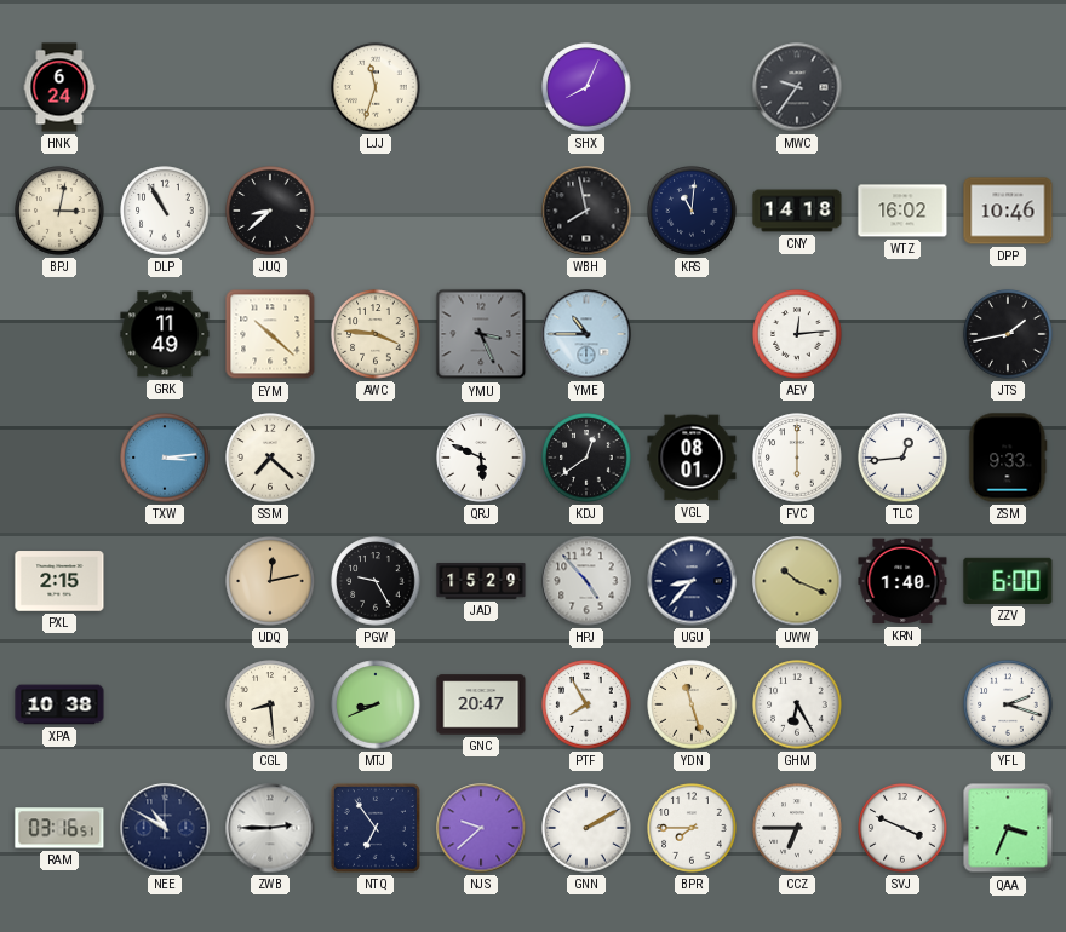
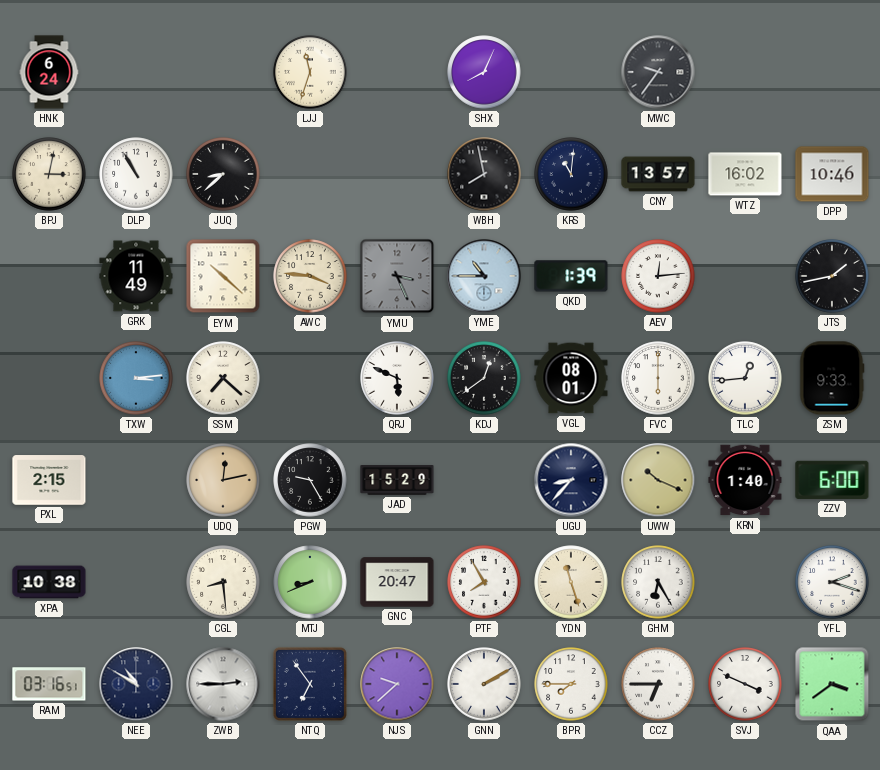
CNY: 14:18 -> 13:57
QKD: none -> 1:39
HPJ: 4:53 -> none
QAA: 3:34 -> 3:39
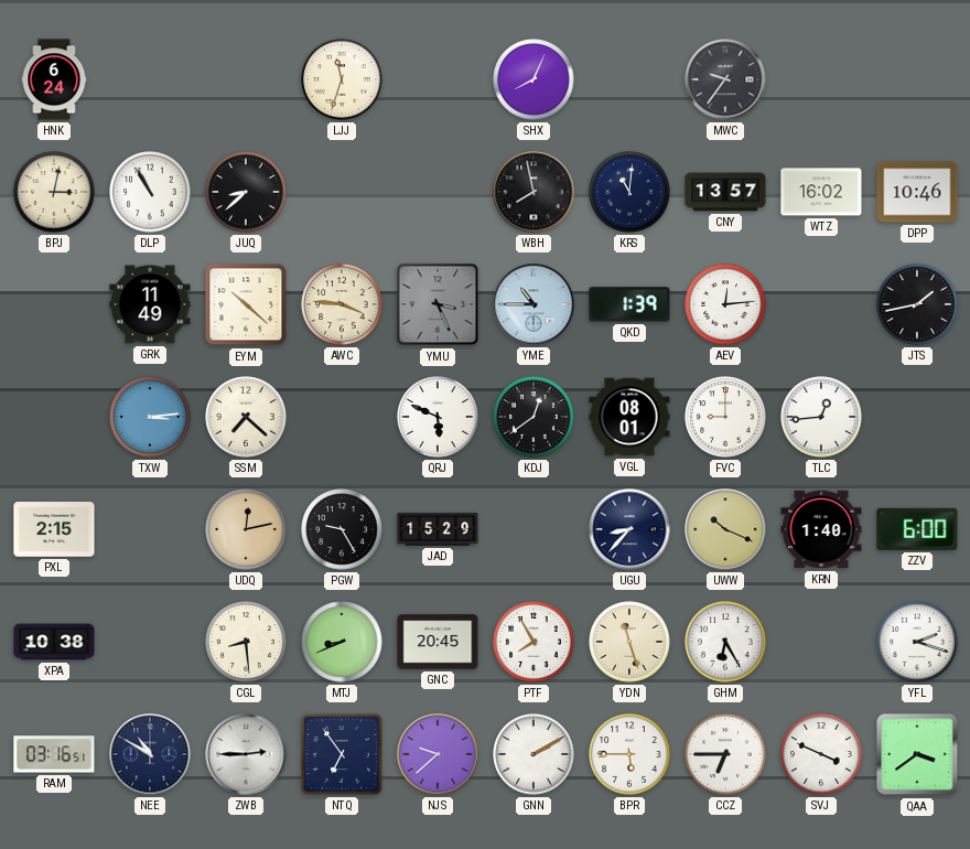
FVC: 6:00 -> 9:00
ZSM: 9:33 -> none
GNC: 20:47 -> 20:45
BPR: 7:45 -> 5:45
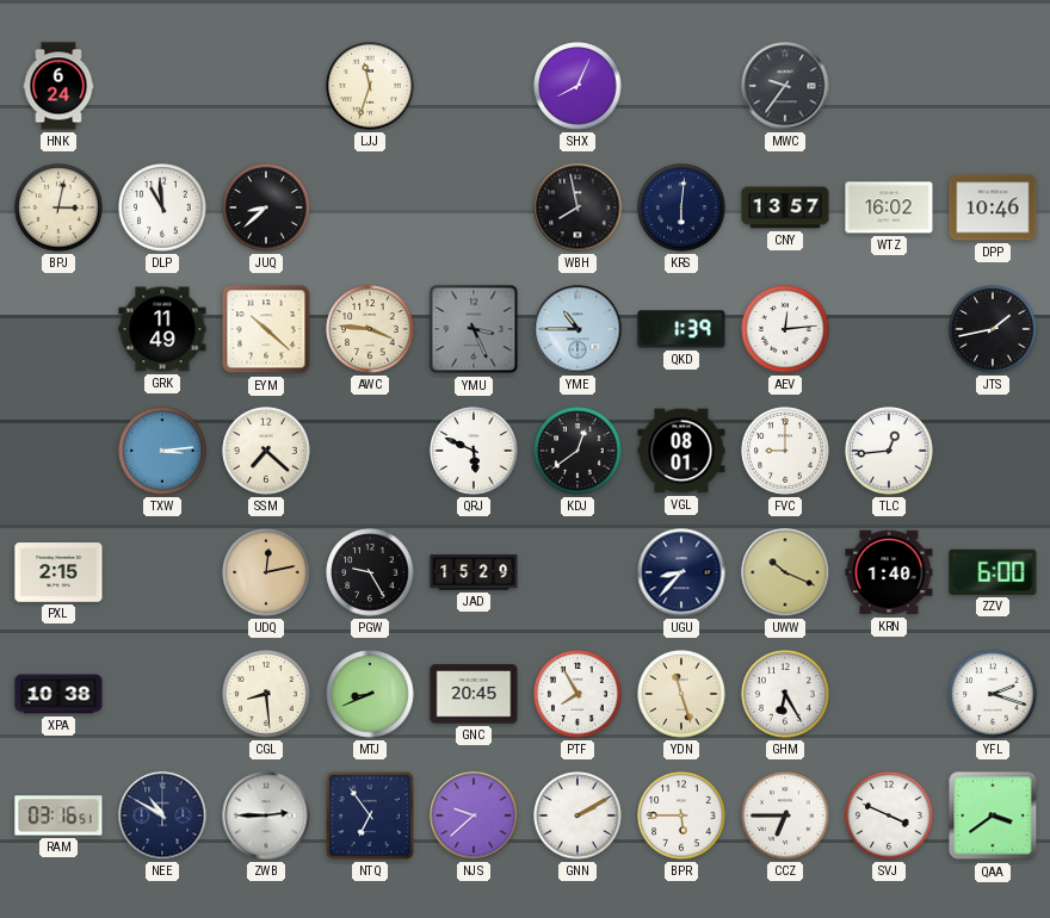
DLP: 10:55 -> 10:59
KRS: 11:01 -> 6:01
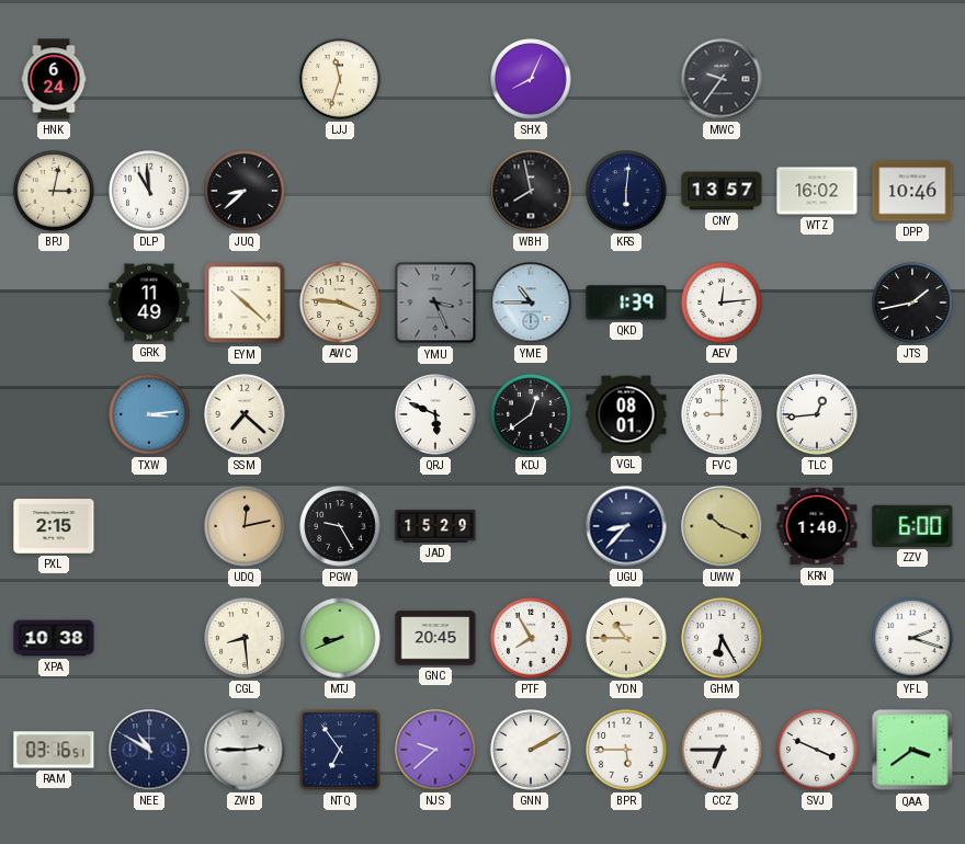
YDN: 11:27 -> 10:45
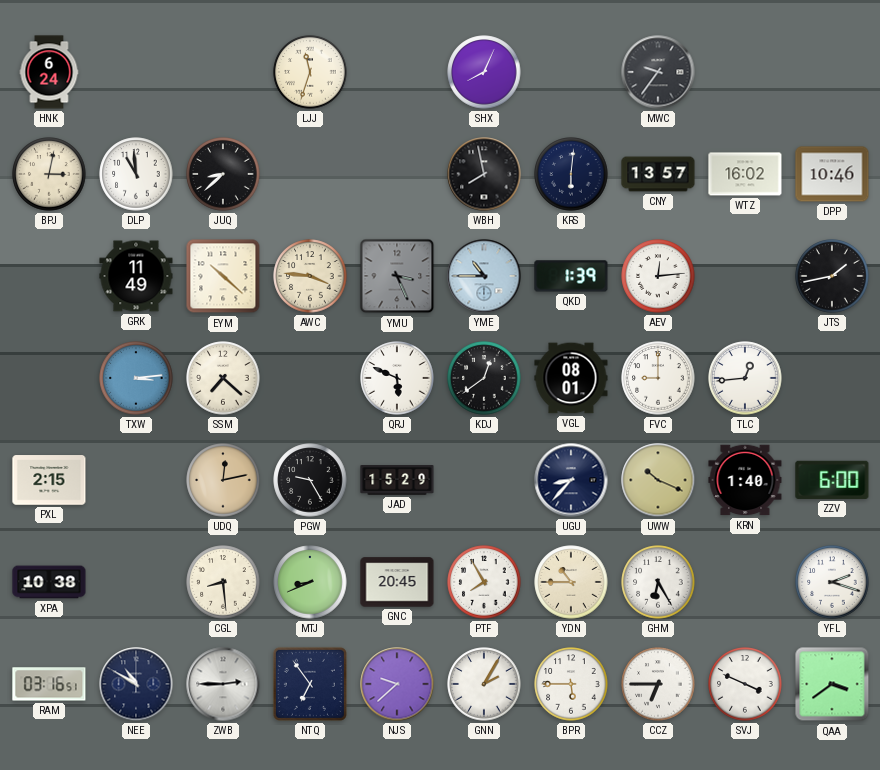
GNN: 2:10 -> 2:05
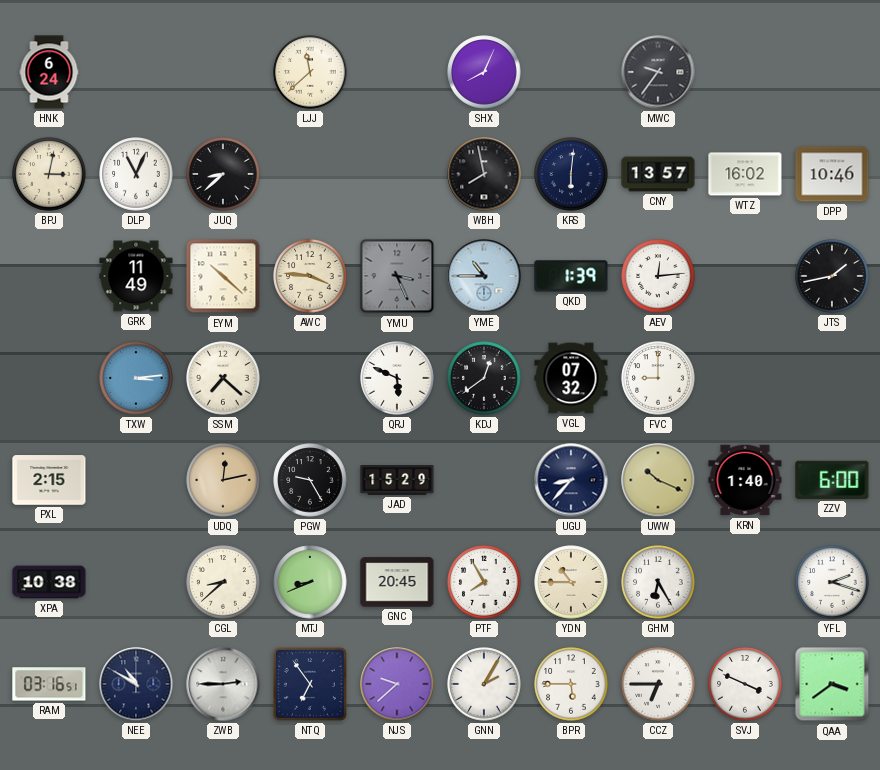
LJJ: 11:33 -> 11:38
DLP: 10:59 -> 11:04
VGL: 08:01 -> 07:32
TLC: 12:44 -> none
CGL: 8:29 -> 8:38
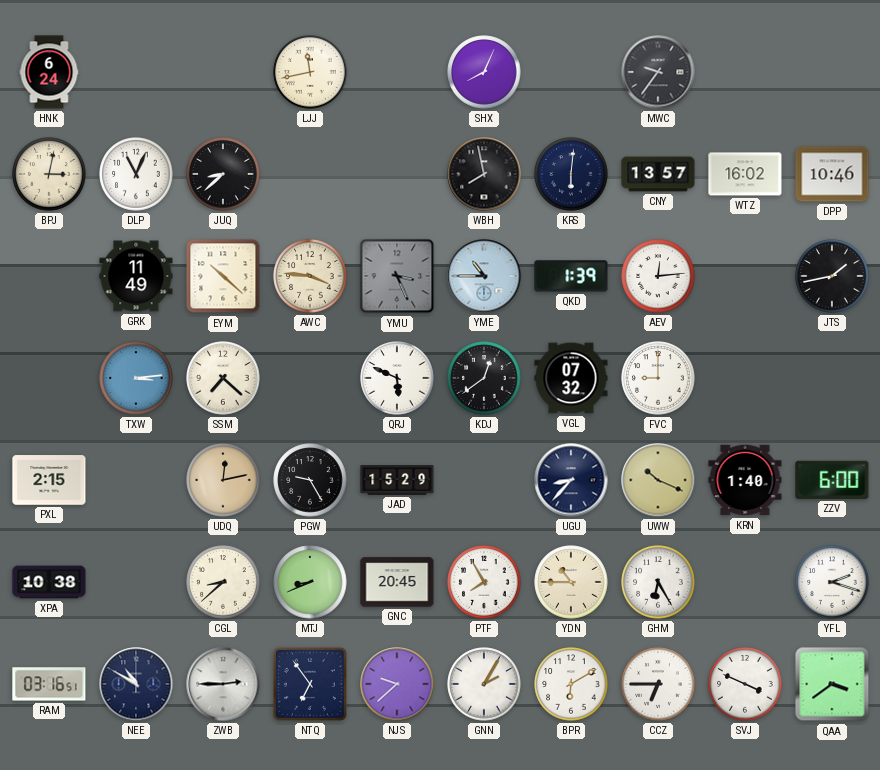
LJJ: 11:38 -> 11:43
BPR: 5:45 -> 6:10
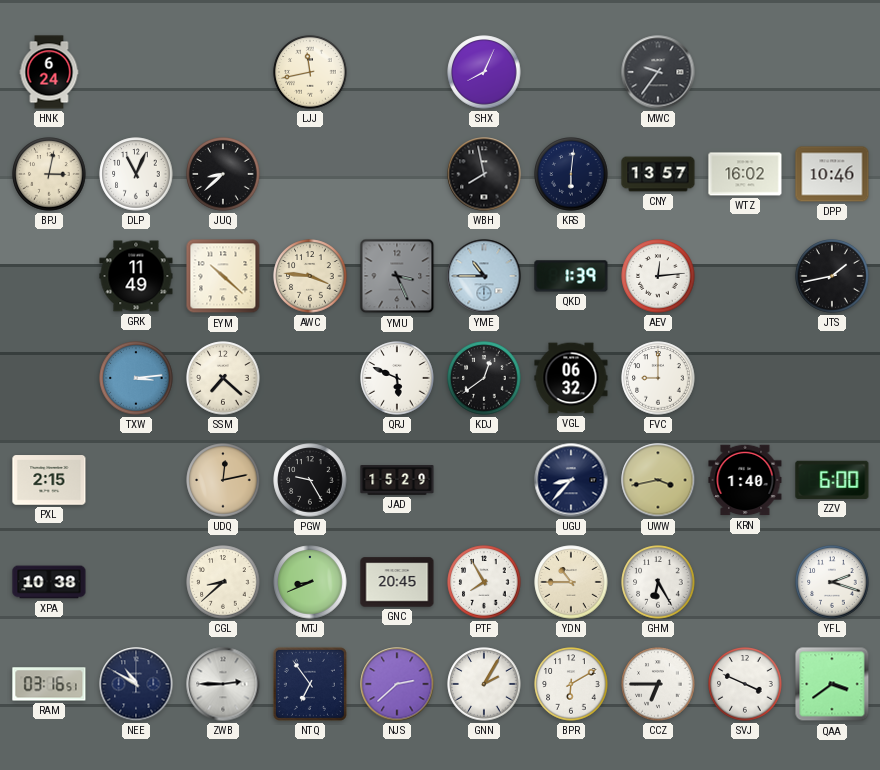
VGL: 07:32 -> 06:32
UWW: 10:19 -> 3:43
NJS: 9:38 -> 2:38
